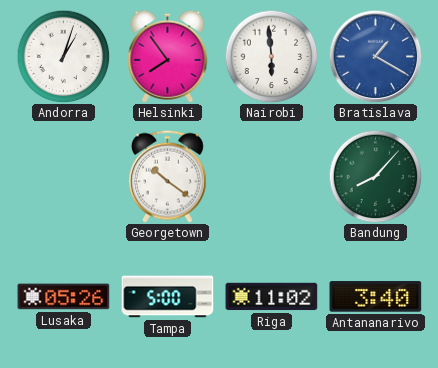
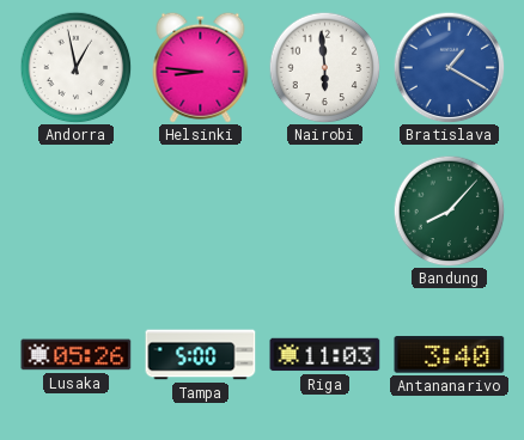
Andorra: 1:03 -> 12:58
Helsinki: 7:54 -> 8:46
Georgetown: 10:21 -> none
Riga: 11:02 -> 11:03
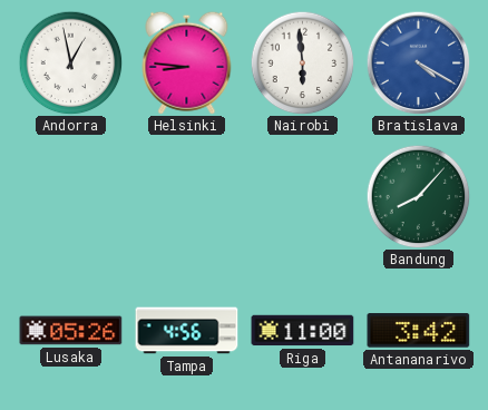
Bratislava: 1:20 -> 4:20
Tampa: 5:00 -> 4:56
Riga: 11:03 -> 11:00
Antananarivo: 3:40 -> 3:42
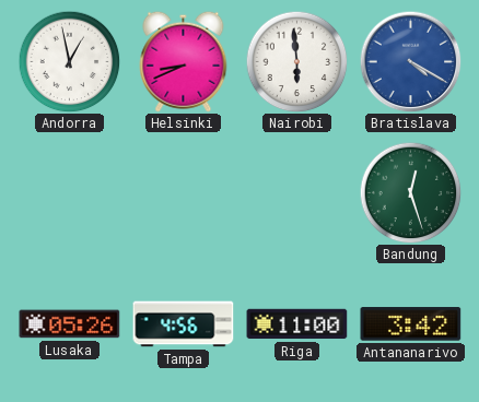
Helsinki: 8:46 -> 8:41
Bandung: 8:07 -> 12:27
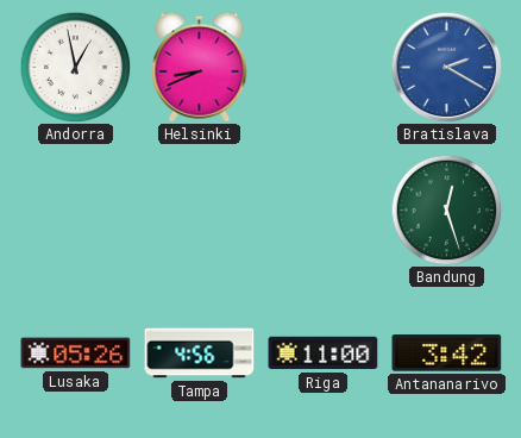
Nairobi: 5:59 -> none
Bratislava: 4:20 -> 2:20
